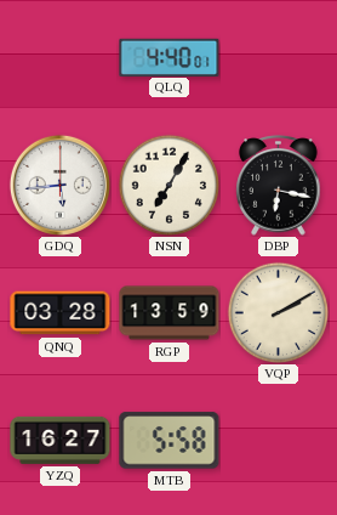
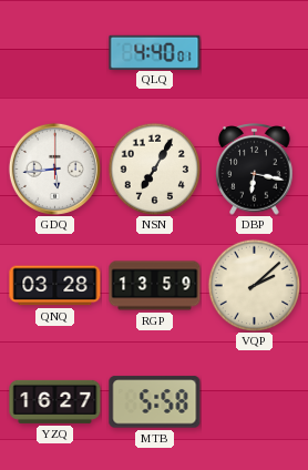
VQP: 2:10 -> 2:08
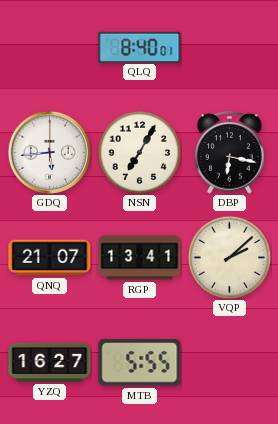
QLQ: 4:40 -> 8:40
QNQ: 03:28 -> 21:07
RGP: 13:59 -> 13:41
MTB: 5:58 -> 5:55
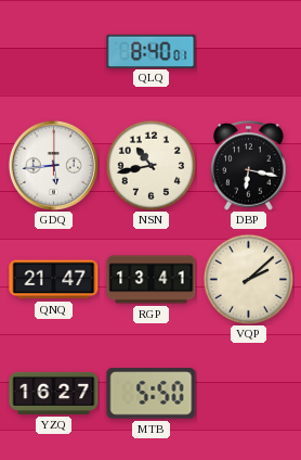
NSN: 7:05 -> 10:43
QNQ: 21:07 -> 21:47
MTB: 5:55 -> 5:50
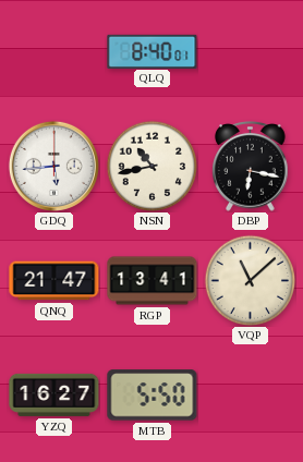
VQP: 2:08 -> 11:08
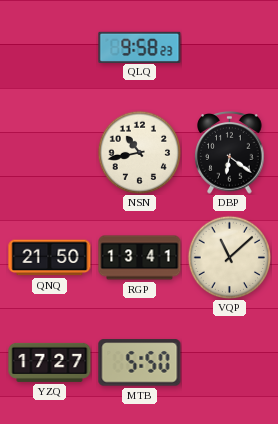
QLQ: 8:40 -> 9:58
GDQ: 5:44 -> none
DBP: 6:17 -> 6:21
QNQ: 21:47 -> 21:50
YZQ: 16:27 -> 17:27
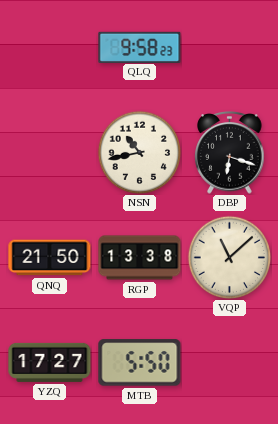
DBP: 6:21 -> 6:18
RGP: 13:41 -> 13:38
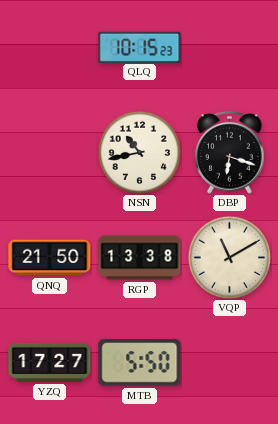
QLQ: 9:58 -> 10:15
VQP: 11:08 -> 11:10
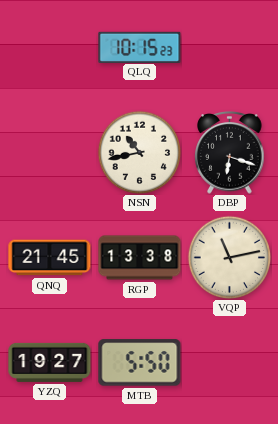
QNQ: 21:50 -> 21:45
VQP: 11:10 -> 11:13
YZQ: 17:27 -> 19:27
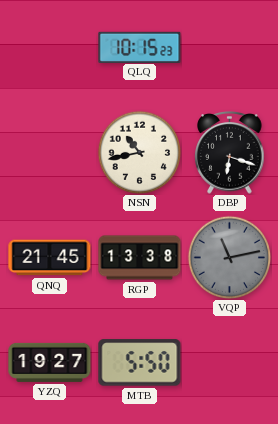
VQP dial: cream -> grey
